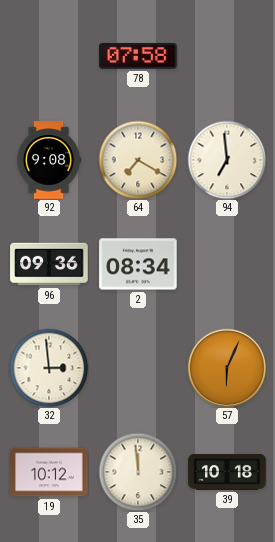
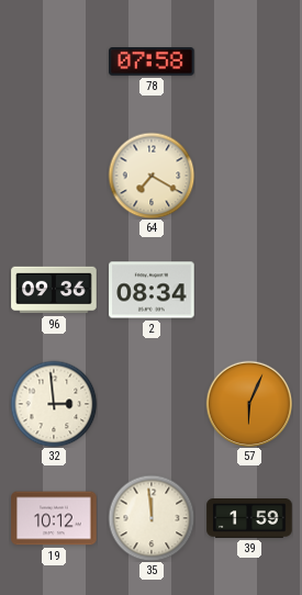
92: 9:08 -> none
94: 6:59 -> none
39: 10:18 -> 1:59
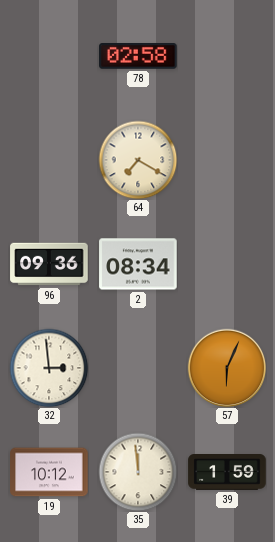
78: 07:58 -> 02:58
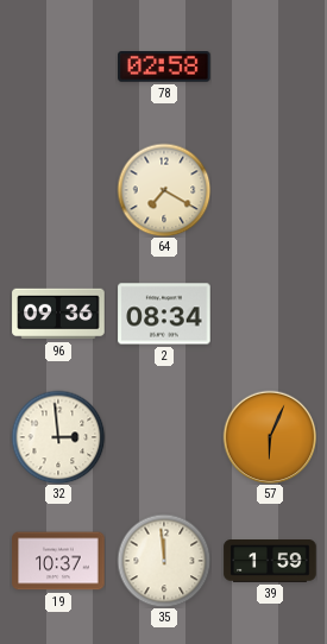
19: 10:12 -> 10:37
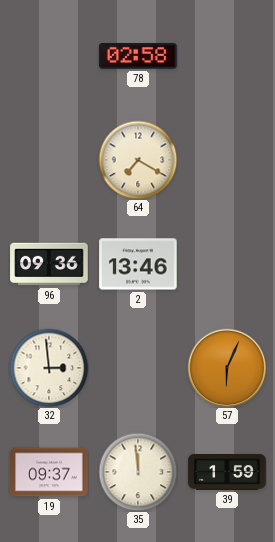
2: 08:34 -> 13:46
19: 10:37 -> 09:37
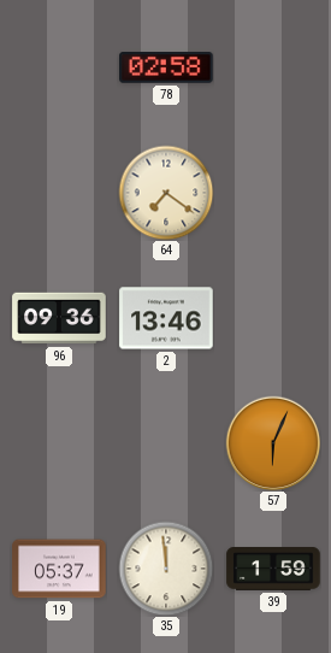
64: 7:20 -> 7:21
32: 2:59 -> none
19: 09:37 -> 05:37
